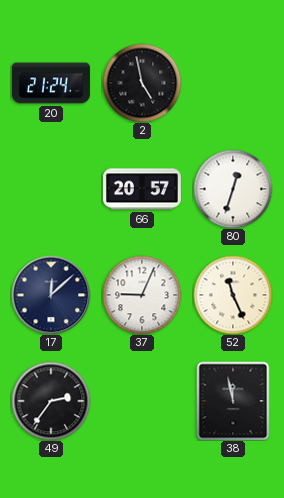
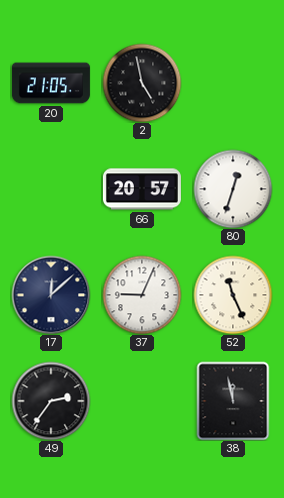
20: 21:24 -> 21:05
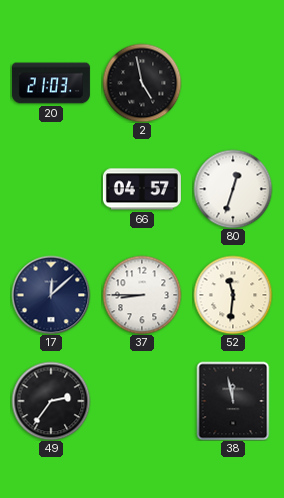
20: 21:05 -> 21:03
66: 20:57 -> 04:57
37: 9:04 -> 8:45
52: 11:26 -> 11:31
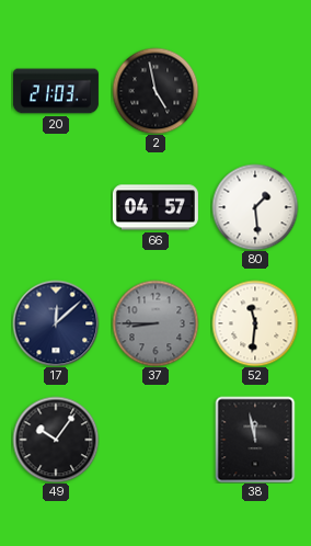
80: 12:33 -> 1:29
37 dial: white -> grey
49: 2:36 -> 10:06
